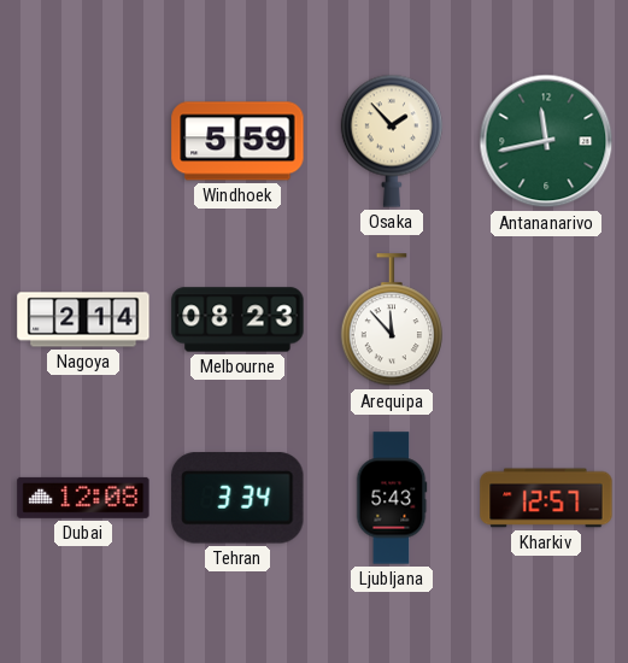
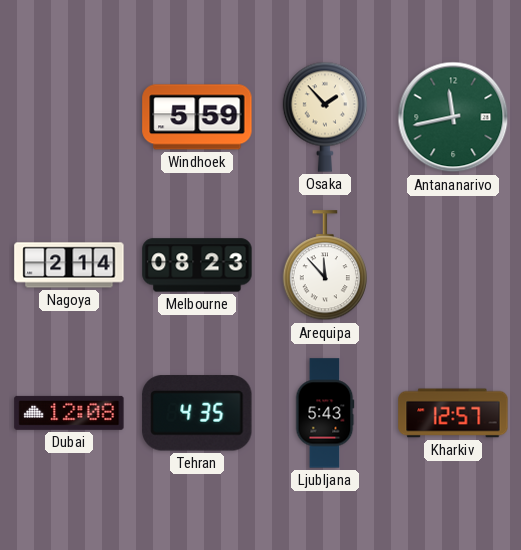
Tehran: 3:34 -> 4:35
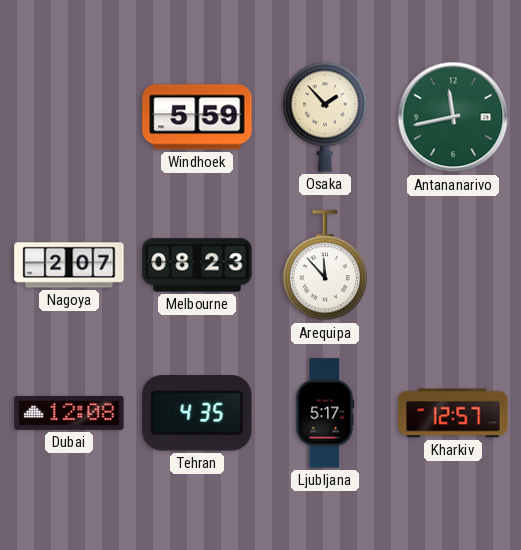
Nagoya: 2:14 -> 2:07
Ljubljana: 5:43 -> 5:17
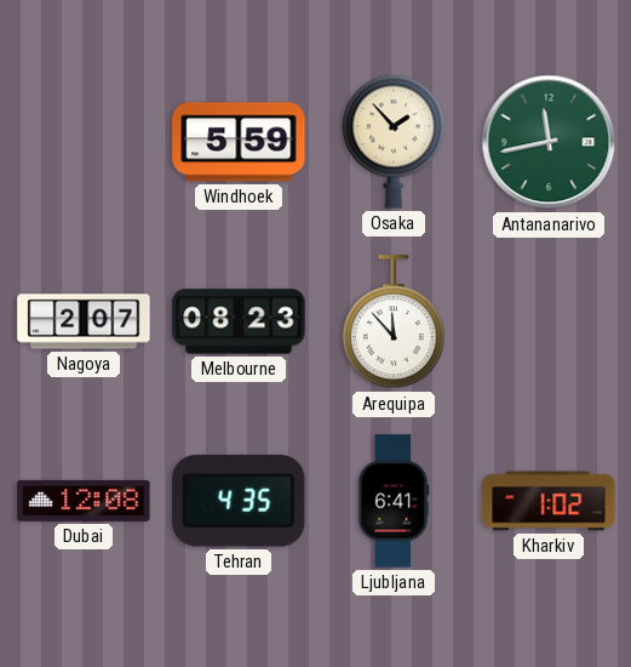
Ljubljana: 5:17 -> 6:41
Kharkiv: 12:57 -> 1:02
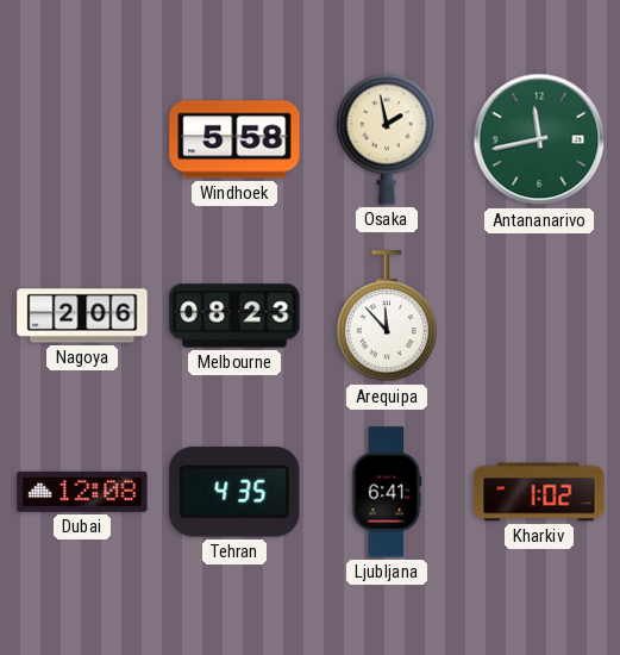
Windhoek: 5:59 -> 5:58
Osaka: 1:53 -> 1:58
Nagoya: 2:07 -> 2:06
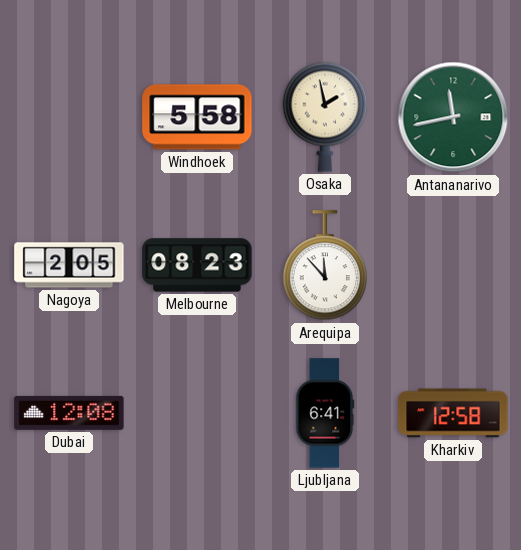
Nagoya: 2:06 -> 2:05
Tehran: 4:35 -> none
Kharkiv: 1:02 -> 12:58
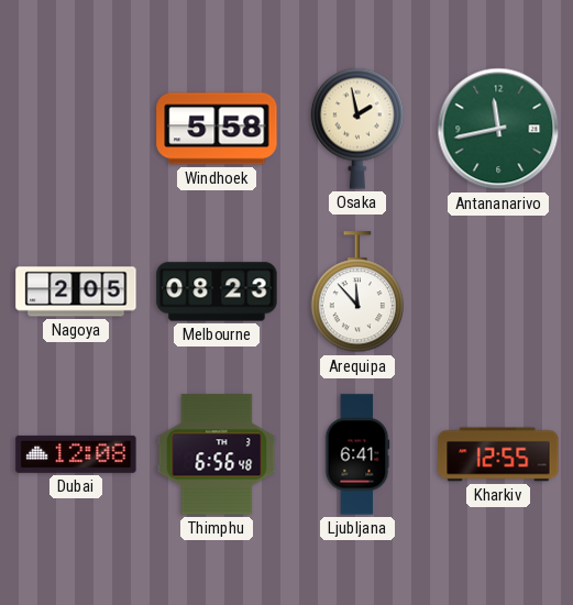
Thimphu: none -> 6:56
Kharkiv: 12:58 -> 12:55
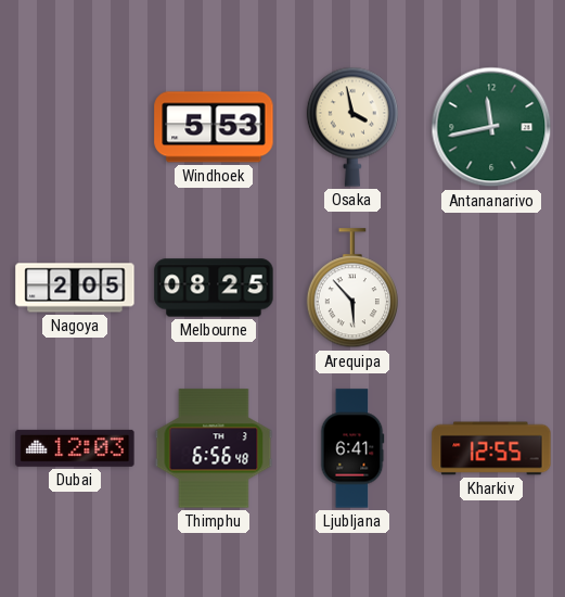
Windhoek: 5:58 -> 5:53
Osaka: 1:58 -> 3:58
Melbourne: 08:23 -> 08:25
Arequipa: 11:53 -> 5:53
Dubai: 12:08 -> 12:03
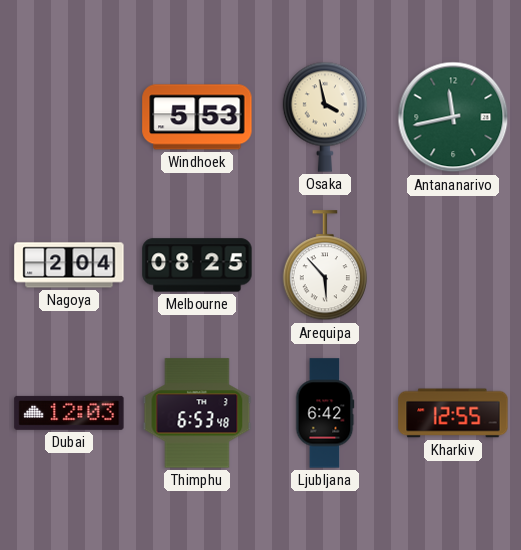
Nagoya: 2:05 -> 2:04
Thimphu: 6:56 -> 6:53
Ljubljana: 6:41 -> 6:42
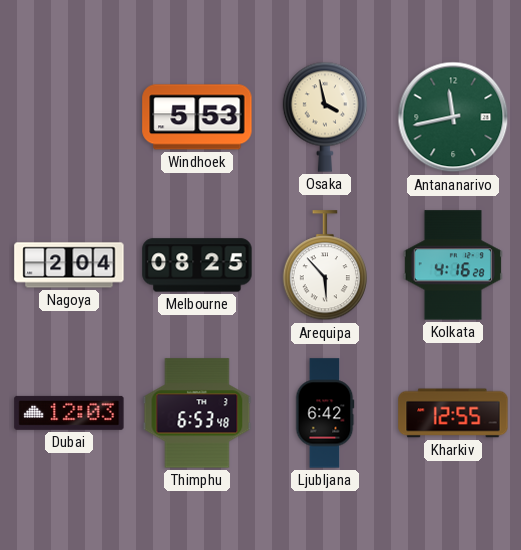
Kolkata: none -> 4:16
